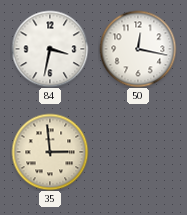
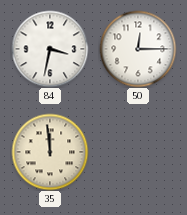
50: 12:17 -> 12:15
35: 2:59 -> 11:59
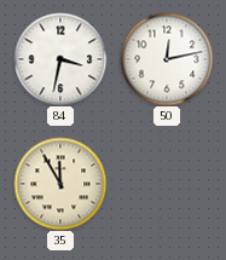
50: 12:15 -> 12:13
35: 11:59 -> 11:55
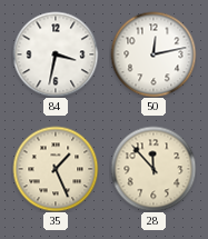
35: 11:55 -> 1:26
28: none -> 11:53
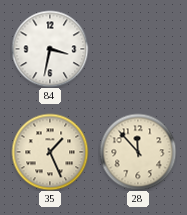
50: 12:13 -> none
